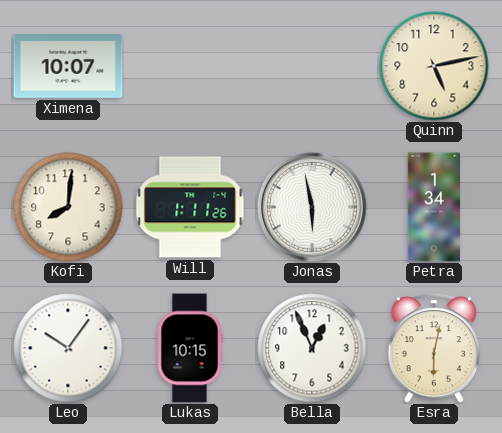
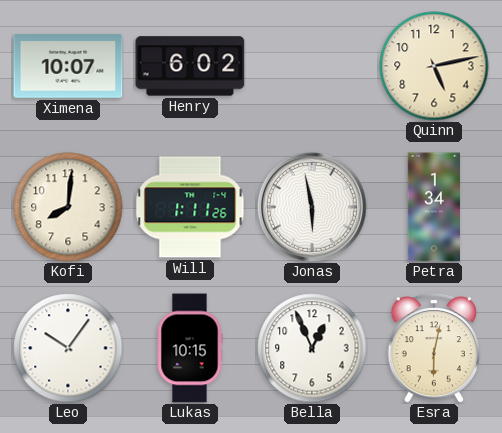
Henry: none -> 6:02
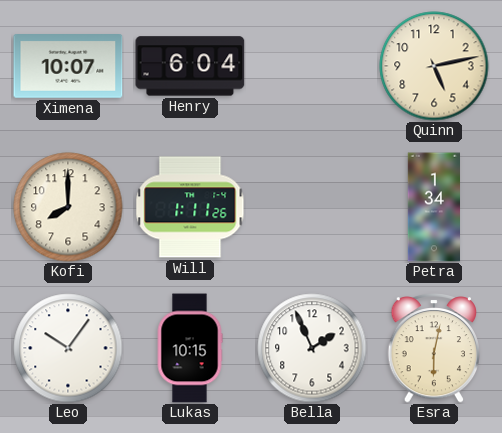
Henry: 6:02 -> 6:04
Kofi: 8:01 -> 8:00
Jonas: 5:58 -> none
Bella: 12:56 -> 1:56
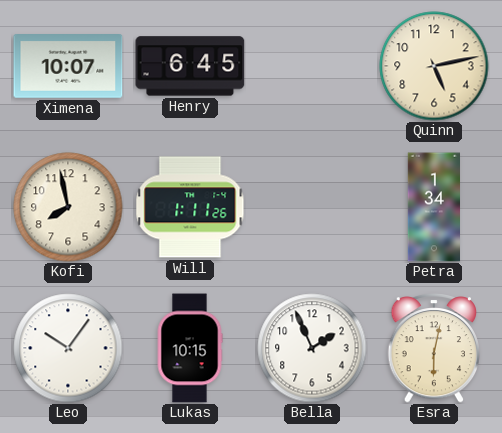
Henry: 6:04 -> 6:45
Kofi: 8:00 -> 7:58
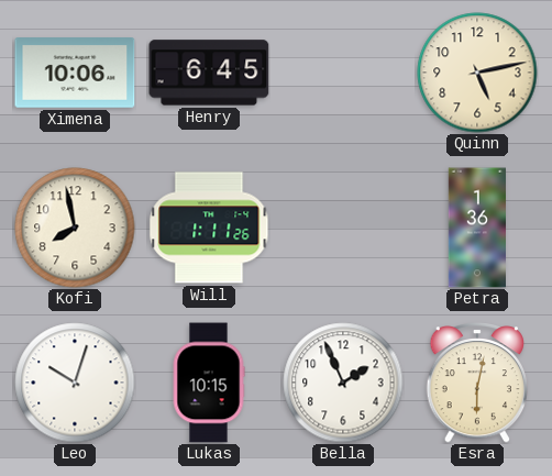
Ximena: 10:07 -> 10:06
Petra: 1:34 -> 1:36
Leo: 10:06 -> 10:03
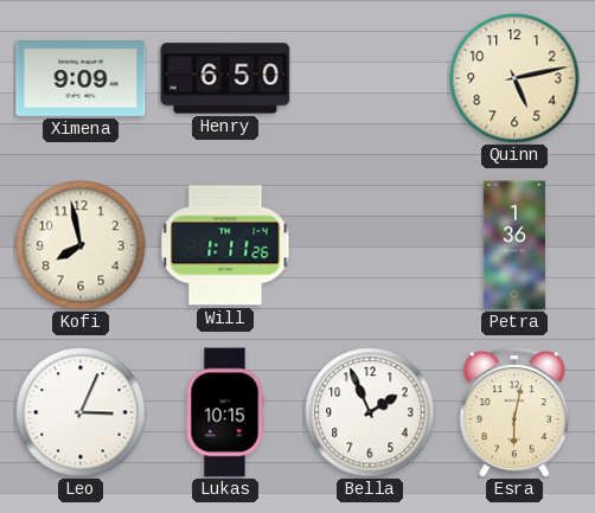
Ximena: 10:06 -> 9:09
Henry: 6:45 -> 6:50
Leo: 10:03 -> 3:04
